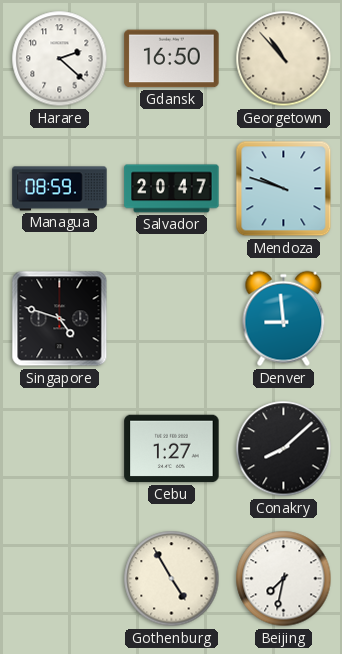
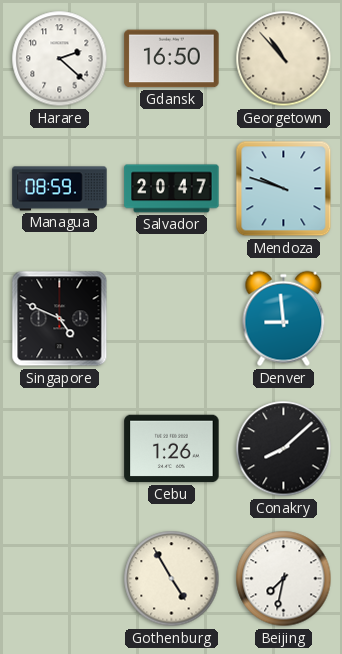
Singapore: 4:48 -> 4:49
Cebu: 1:27 -> 1:26
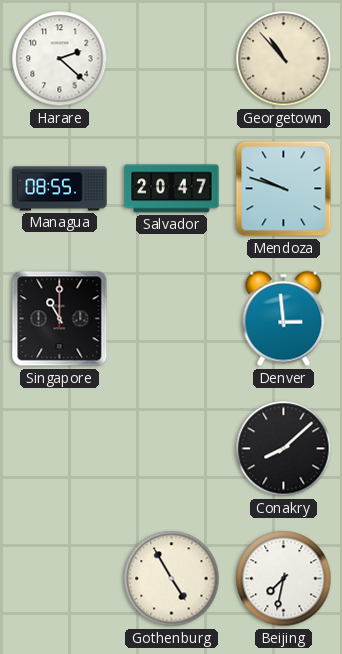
Gdansk: 16:50 -> none
Managua: 08:59 -> 08:55
Singapore: 4:49 -> 11:00
Denver: 8:59 -> 2:59
Cebu: 1:26 -> none
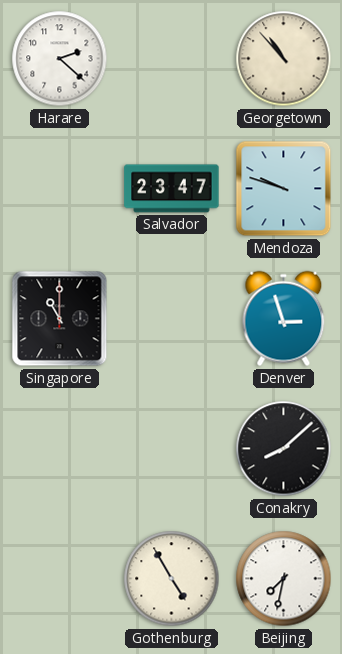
Managua: 08:55 -> none
Salvador: 20:47 -> 23:47
Denver: 2:59 -> 2:57
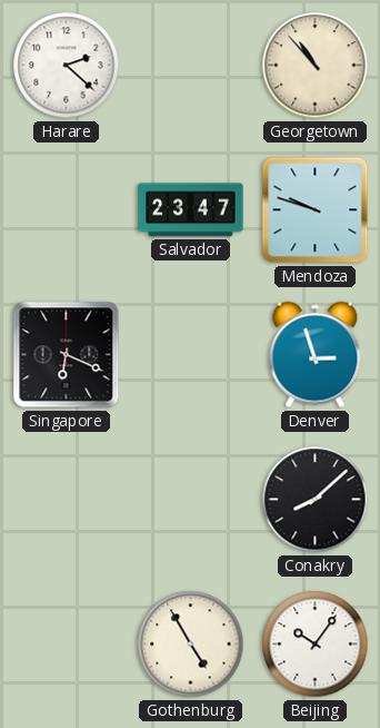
Singapore: 11:00 -> 6:19
Beijing: 7:32 -> 10:06
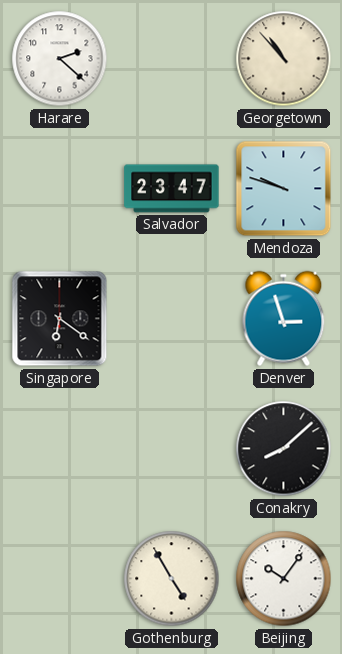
Singapore: 6:19 -> 6:21
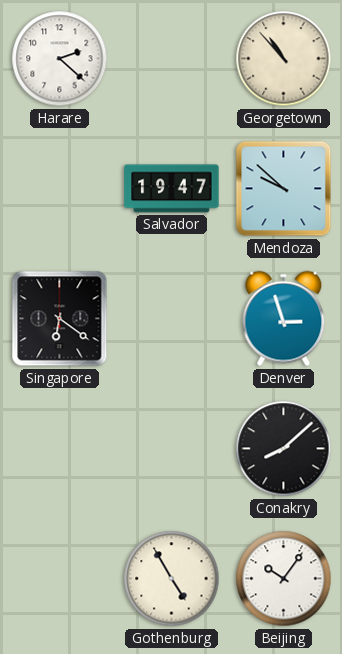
Salvador: 23:47 -> 19:47
Mendoza: 9:48 -> 9:52
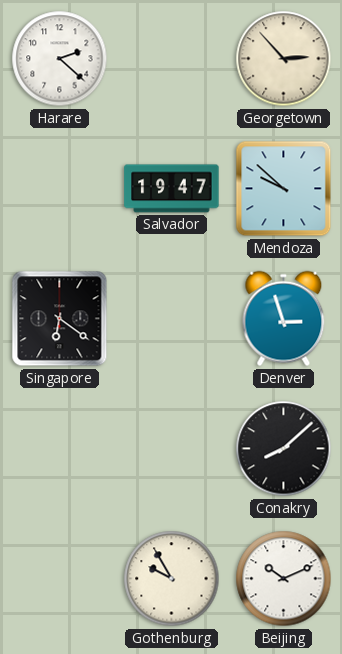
Georgetown: 10:53 -> 2:53
Gothenburg: 4:55 -> 9:55
Beijing: 10:06 -> 10:11
